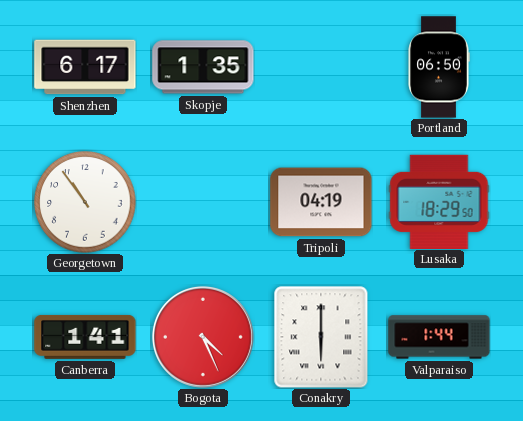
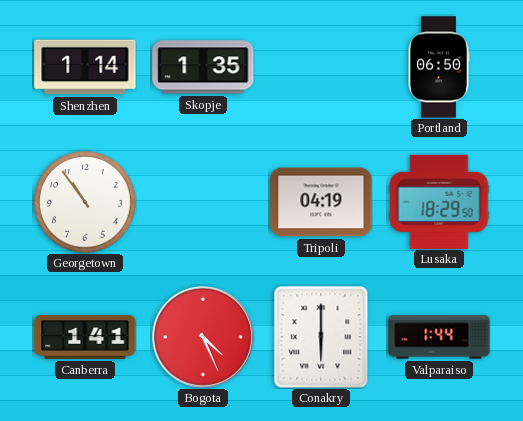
Shenzhen: 6:17 -> 1:14
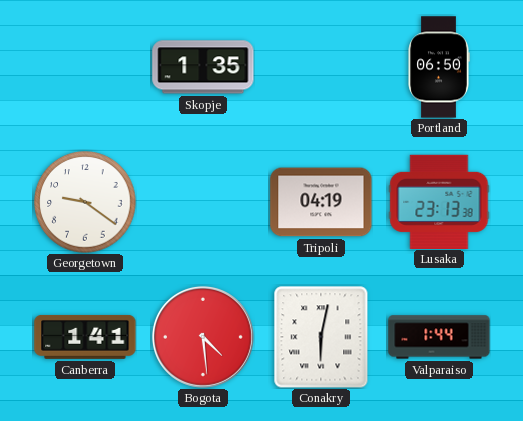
Shenzhen: 1:14 -> none
Georgetown: 10:54 -> 9:21
Lusaka: 18:29 -> 23:13
Bogota: 4:26 -> 4:29
Conakry: 6:00 -> 6:02
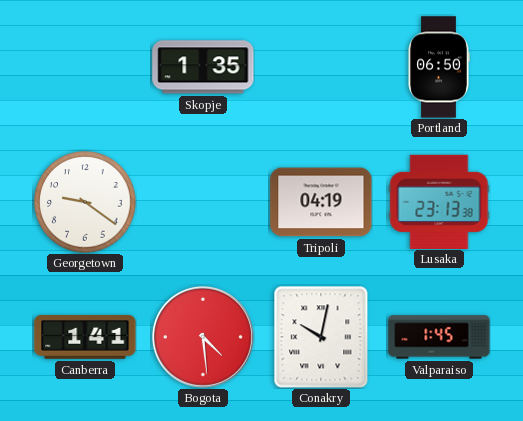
Conakry: 6:02 -> 10:02
Valparaiso: 1:44 -> 1:45
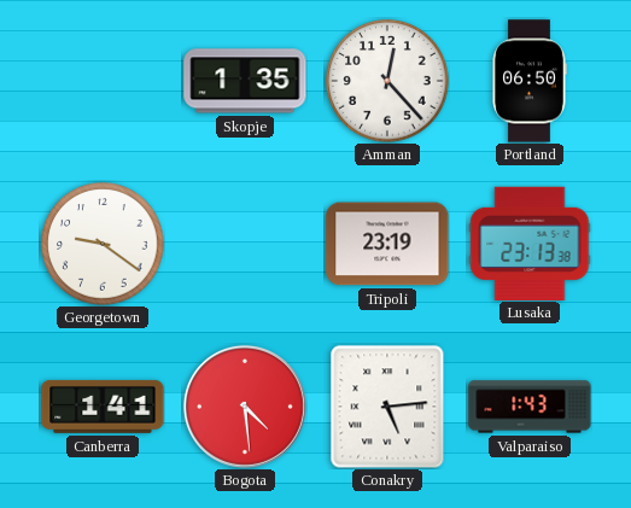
Amman: none -> 12:23
Tripoli: 04:19 -> 23:19
Conakry: 10:02 -> 5:14
Valparaiso: 1:45 -> 1:43
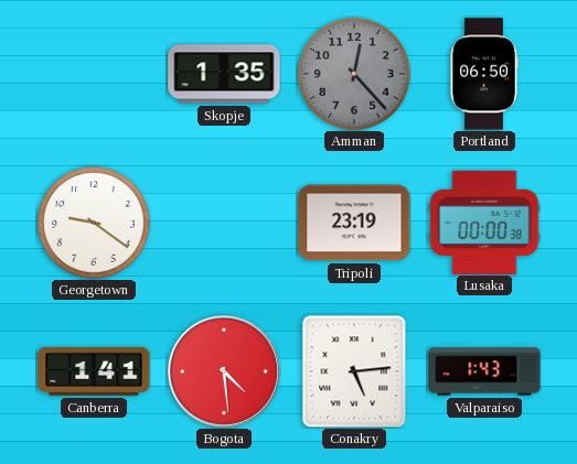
Amman dial: white -> grey
Lusaka: 23:13 -> 00:00
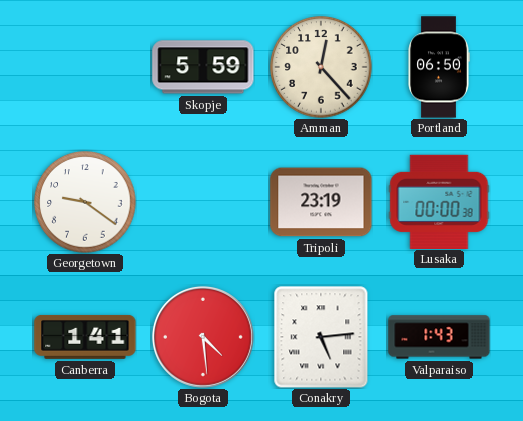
Skopje: 1:35 -> 5:59
Amman dial: grey -> cream
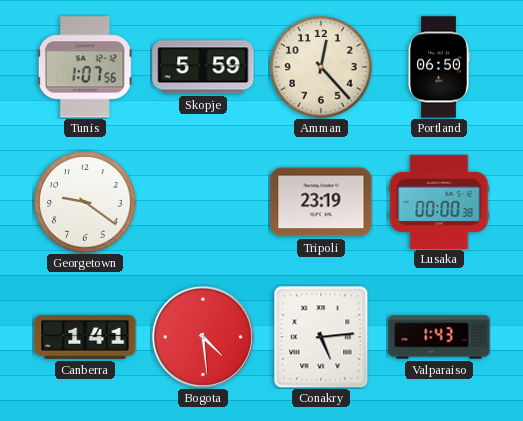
Tunis: none -> 1:07
